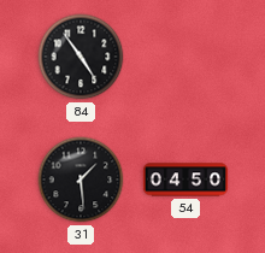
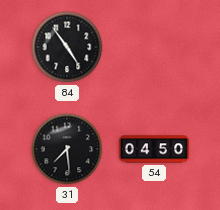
31: 1:29 -> 7:29
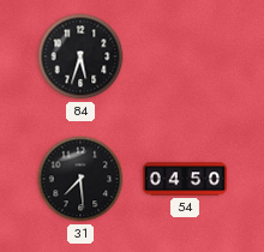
84: 4:54 -> 5:33
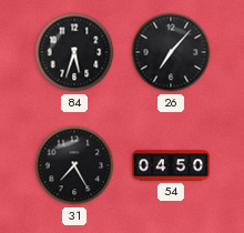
26: none -> 7:07
31: 7:29 -> 7:25
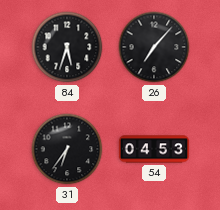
31: 7:25 -> 6:36
54: 04:50 -> 04:53
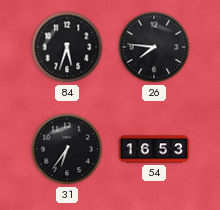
26: 7:07 -> 7:46
54: 04:53 -> 16:53
